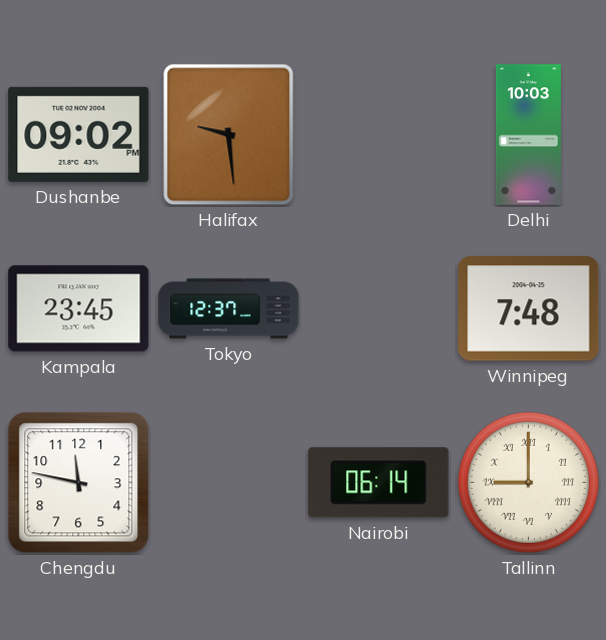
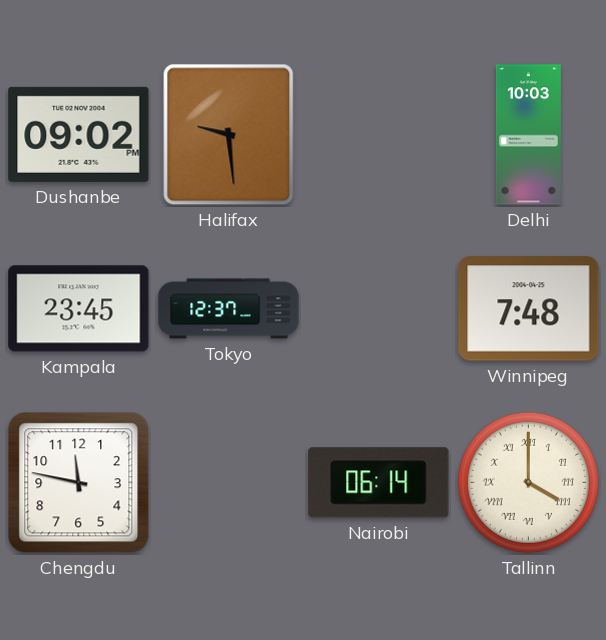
Tallinn: 9:00 -> 4:00
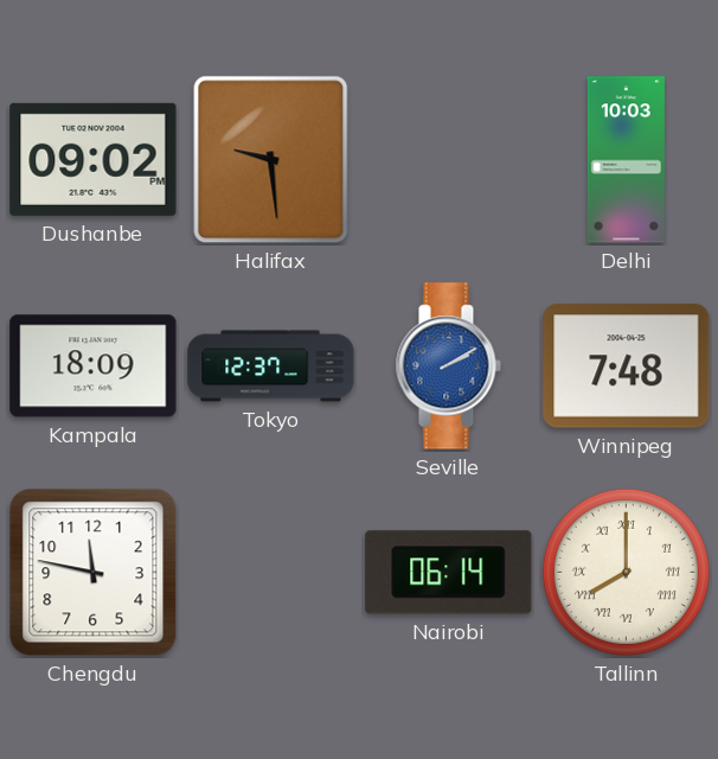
Kampala: 23:45 -> 18:09
Seville: none -> 2:10
Tallinn: 4:00 -> 8:00
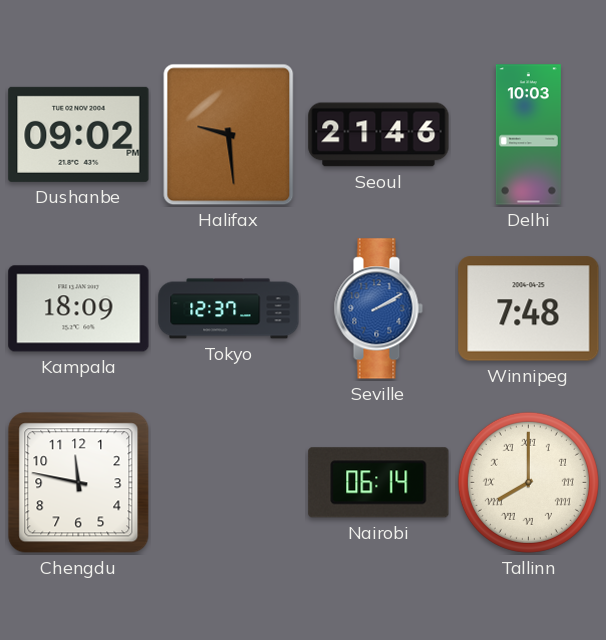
Seoul: none -> 21:46
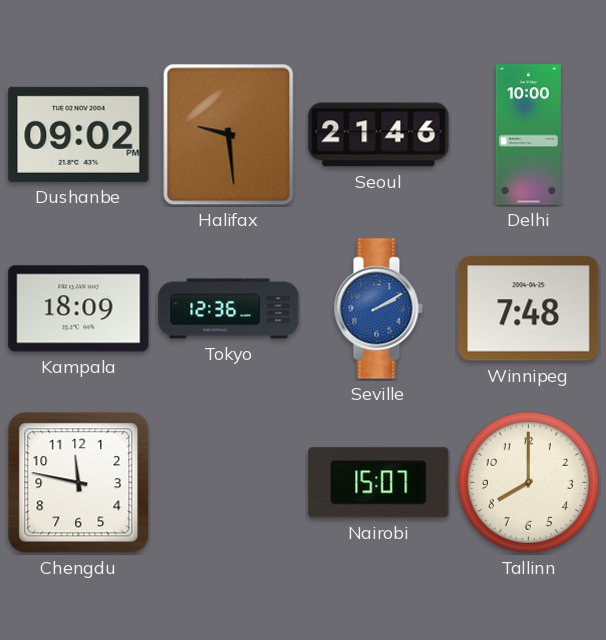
Delhi: 10:03 -> 10:00
Tokyo: 12:37 -> 12:36
Nairobi: 06:14 -> 15:07
Tallinn numerals: Roman -> Arabic
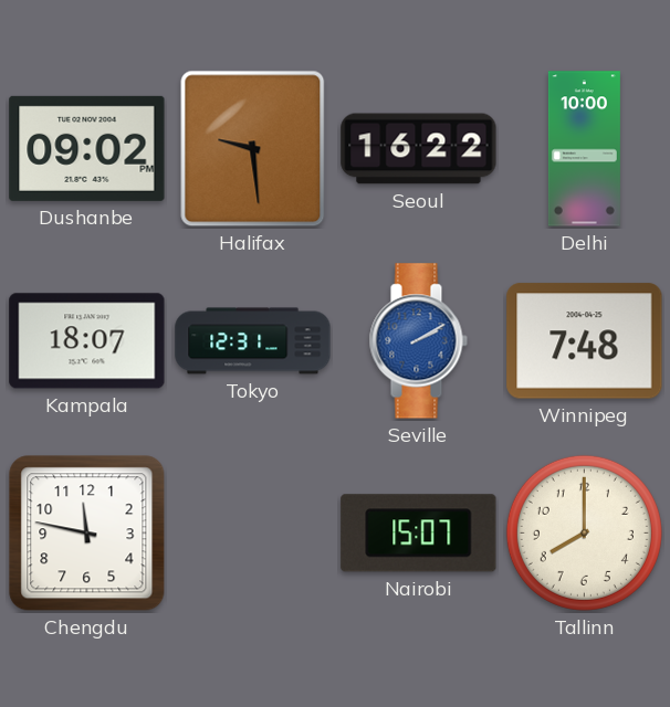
Seoul: 21:46 -> 16:22
Kampala: 18:09 -> 18:07
Tokyo: 12:36 -> 12:31
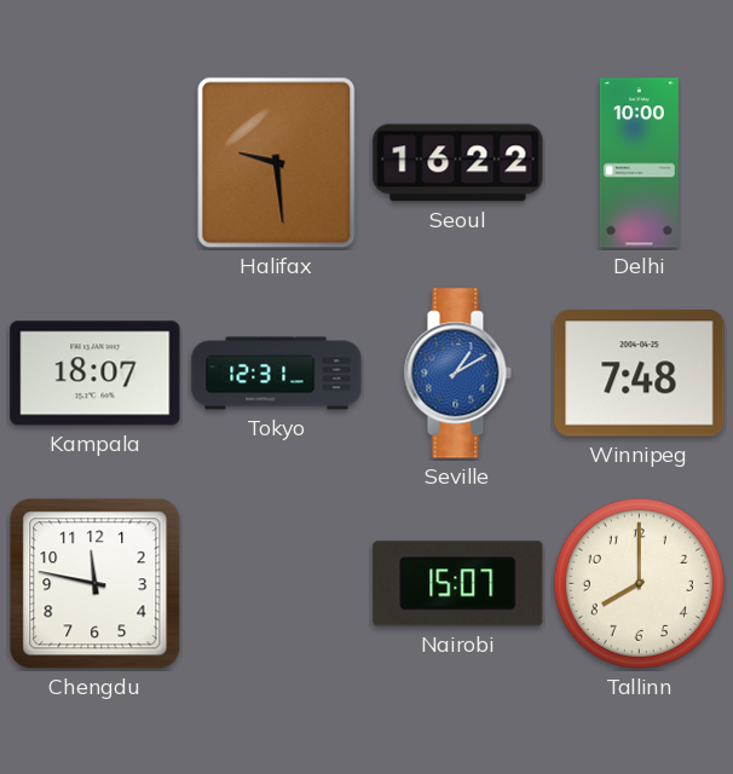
Dushanbe: 09:02 -> none
Seville: 2:10 -> 1:10
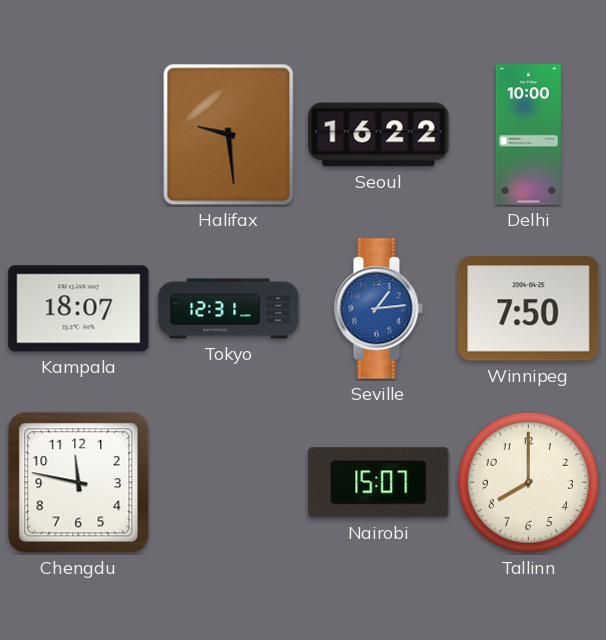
Seville: 1:10 -> 1:14
Winnipeg: 7:48 -> 7:50
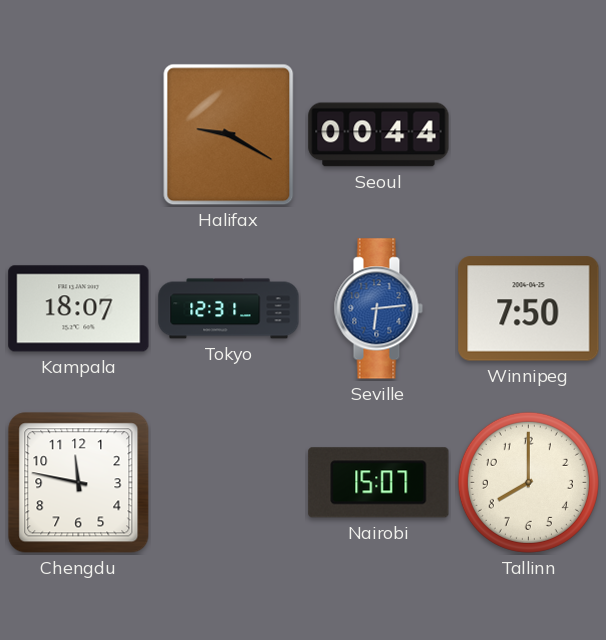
Halifax: 9:29 -> 9:20
Seoul: 16:22 -> 00:44
Delhi: 10:00 -> none
Seville: 1:14 -> 6:14
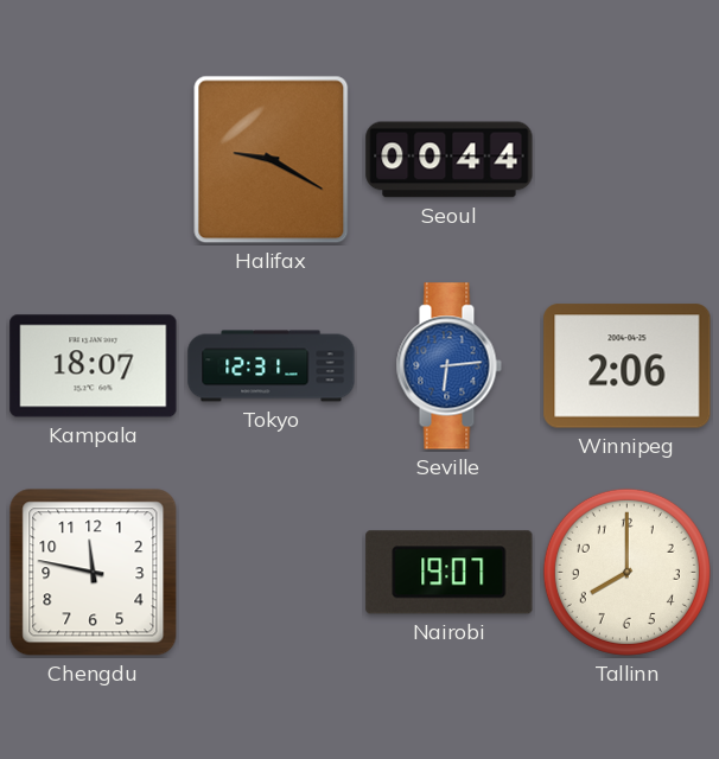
Winnipeg: 7:50 -> 2:06
Nairobi: 15:07 -> 19:07
